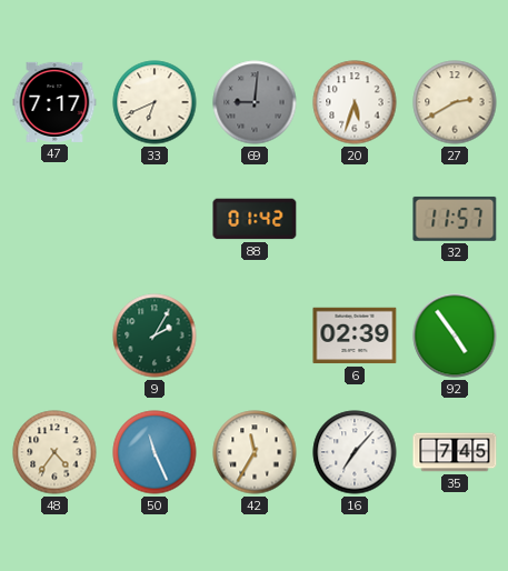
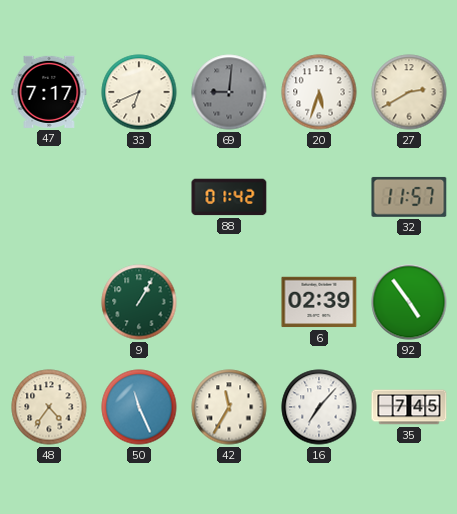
9: 2:05 -> 1:05
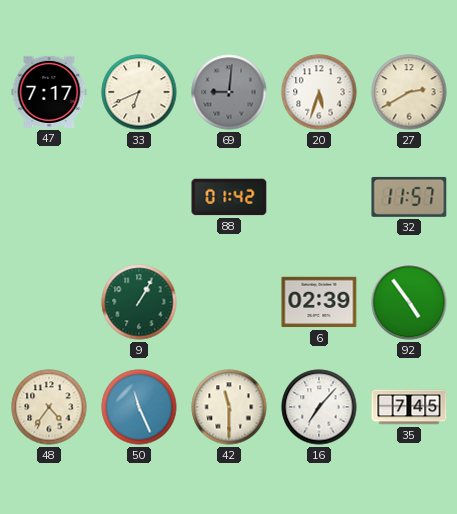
42: 11:35 -> 11:30
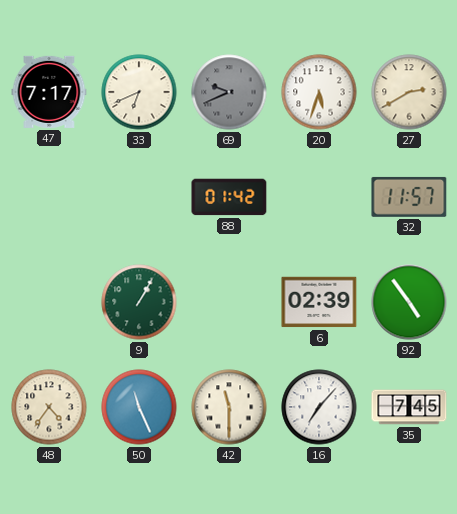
69: 9:01 -> 9:41
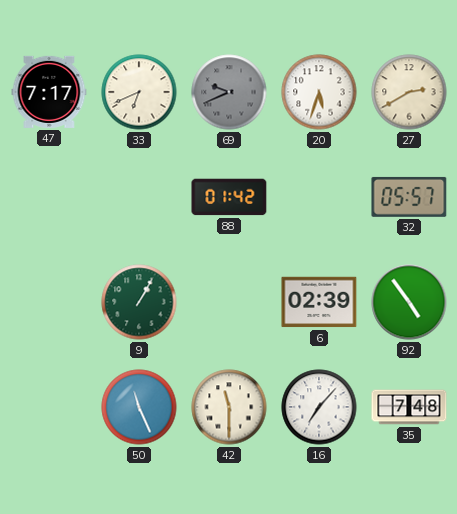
32: 11:57 -> 05:57
48: 4:36 -> none
35: 7:45 -> 7:48
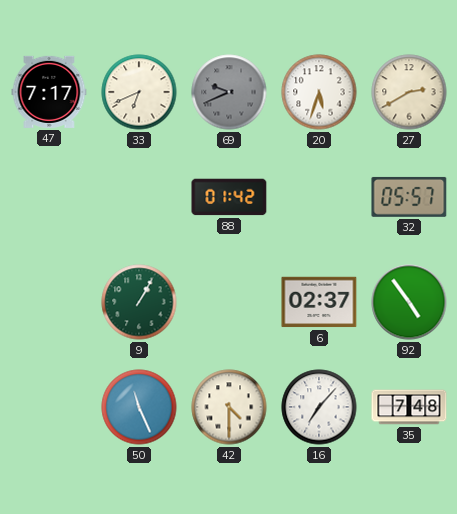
6: 02:39 -> 02:37
42: 11:30 -> 4:30
